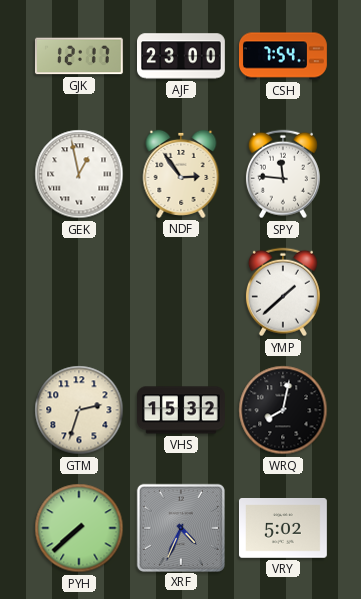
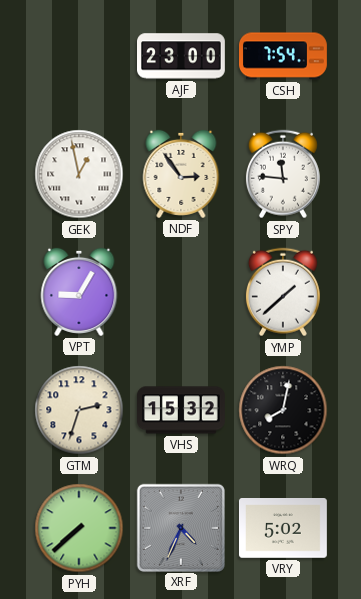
GJK: 12:17 -> none
VPT: none -> 9:05
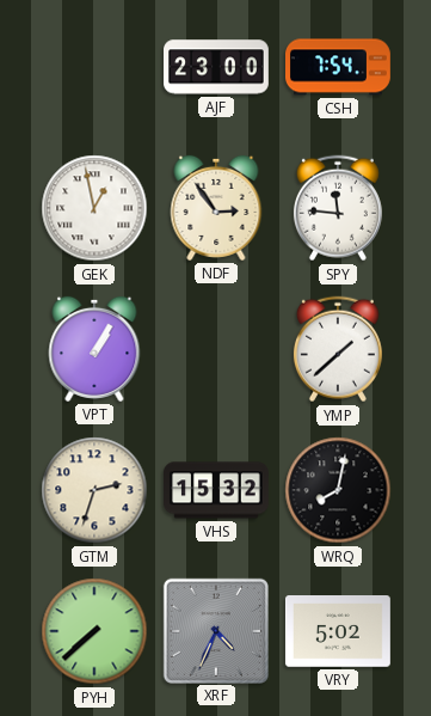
VPT: 9:05 -> 1:05
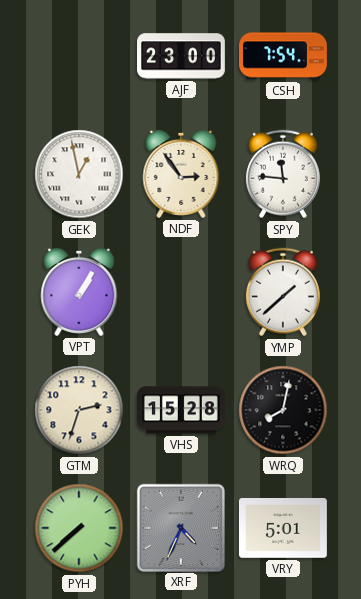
VHS: 15:32 -> 15:28
VRY: 5:02 -> 5:01
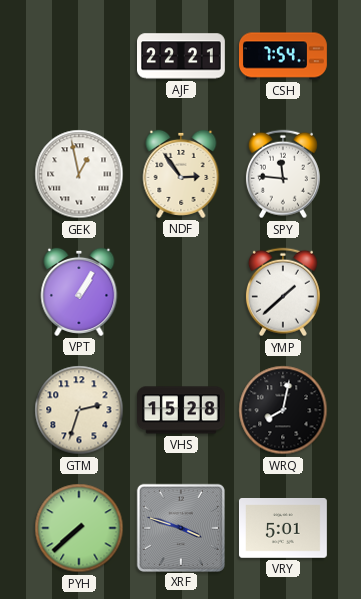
AJF: 23:00 -> 22:21
XRF: 4:34 -> 3:48
